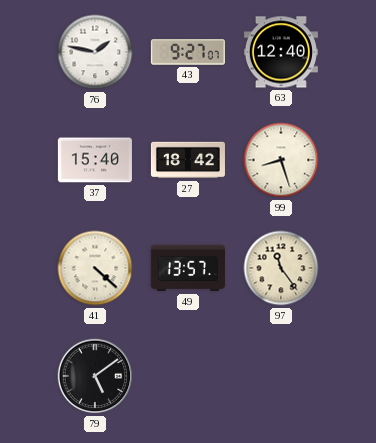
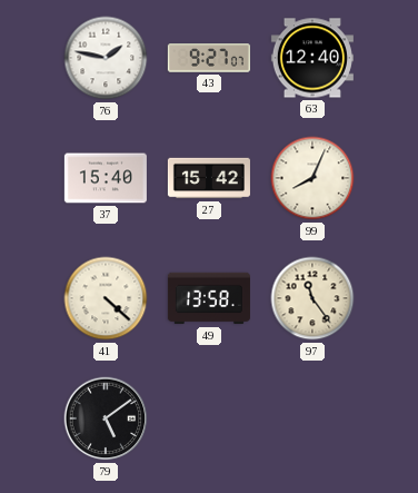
27: 18:42 -> 15:42
99: 8:27 -> 8:04
49: 13:57 -> 13:58
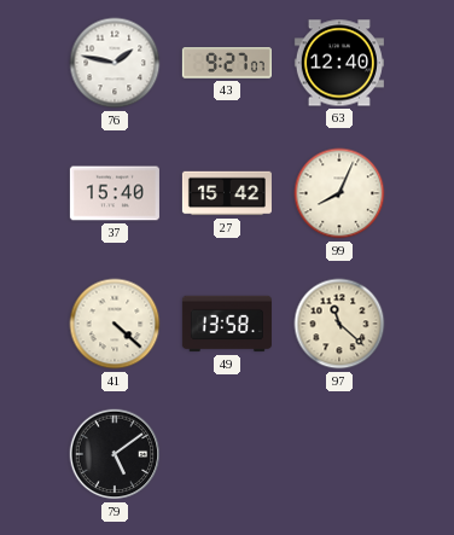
97: 11:24 -> 11:22
